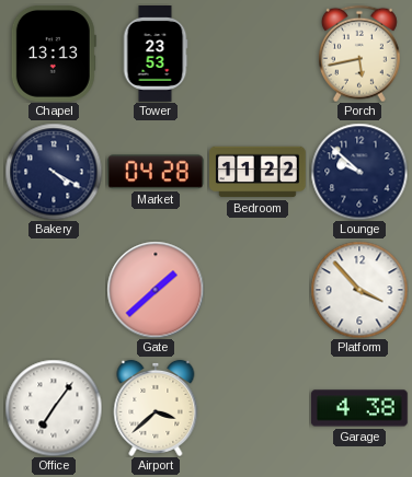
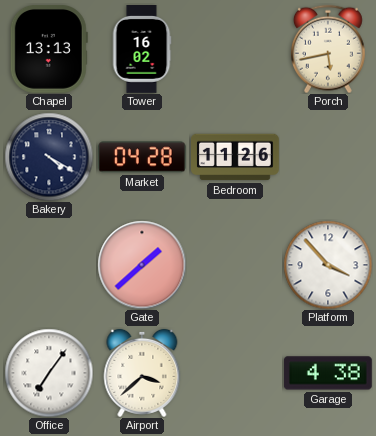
Tower: 23:53 -> 16:02
Bedroom: 11:22 -> 11:26
Lounge: 9:52 -> none
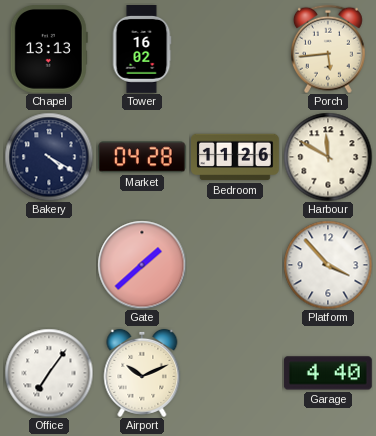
Porch: 5:43 -> 5:44
Harbour: none -> 11:50
Airport: 3:38 -> 10:11
Garage: 4:38 -> 4:40
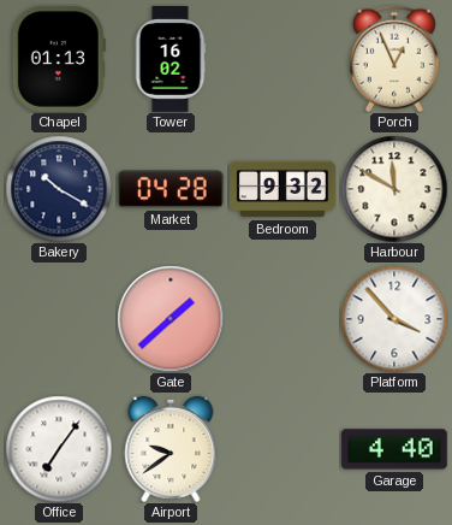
Chapel: 13:13 -> 01:13
Porch: 5:44 -> 12:56
Bakery: 4:20 -> 10:20
Bedroom: 11:26 -> 9:32
Airport: 10:11 -> 9:39
